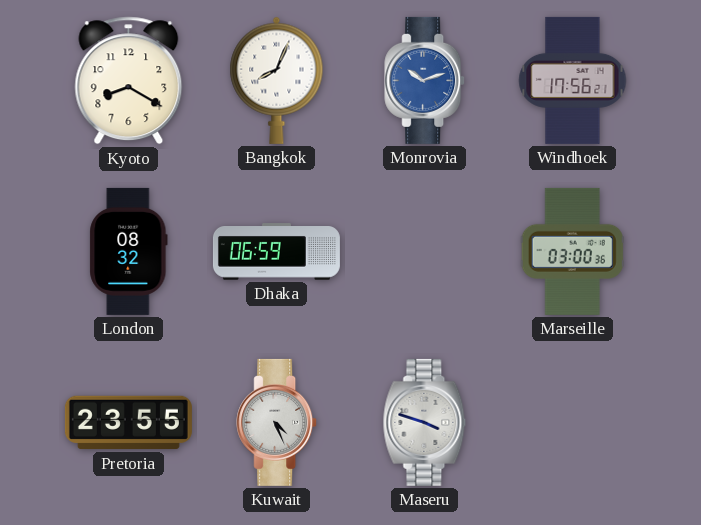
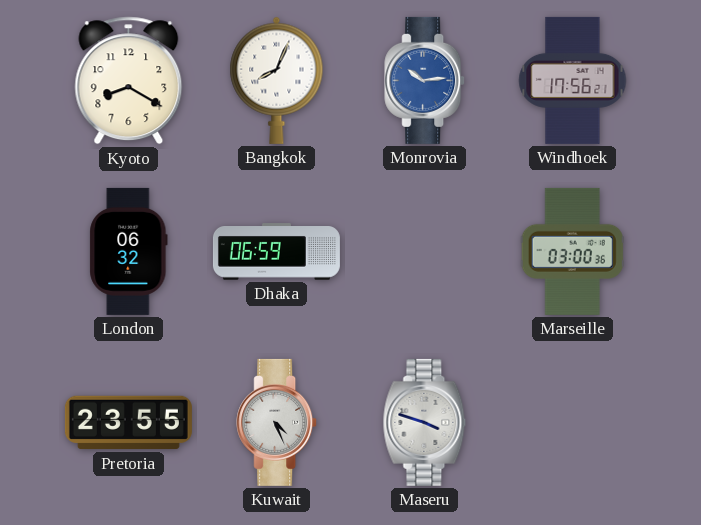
Monrovia: 10:12 -> 10:14
London: 08:32 -> 06:32
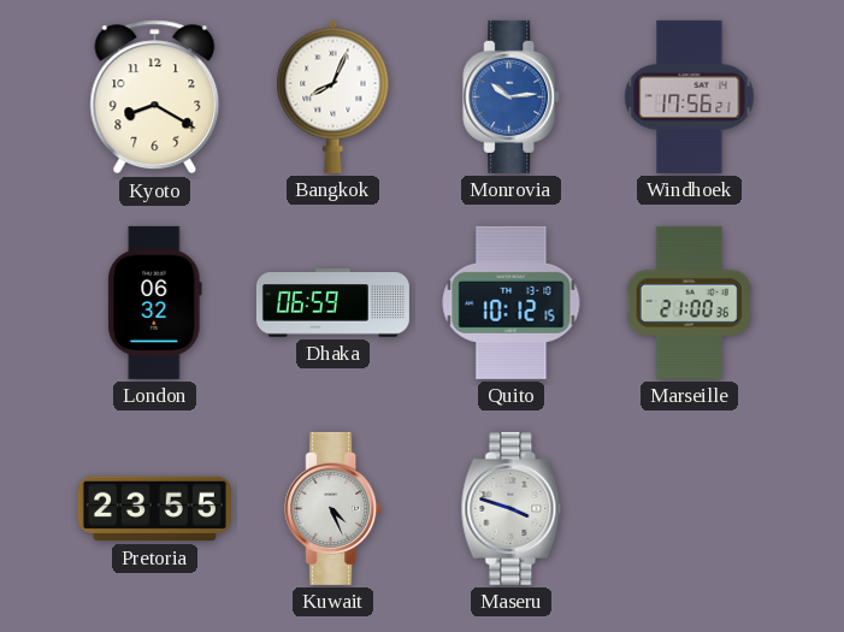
Quito: none -> 10:12
Marseille: 03:00 -> 21:00
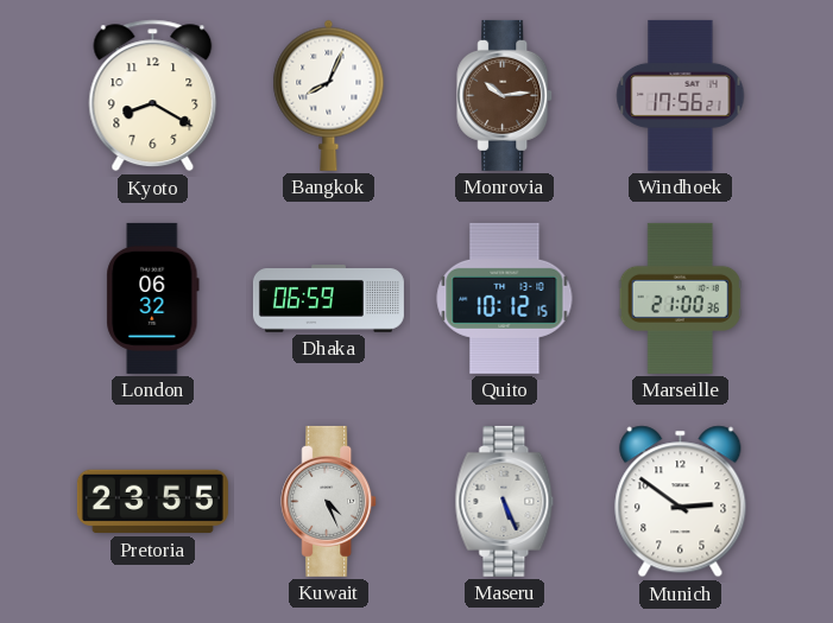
Monrovia dial: blue -> brown
Maseru: 3:48 -> 5:26
Munich: none -> 2:51
